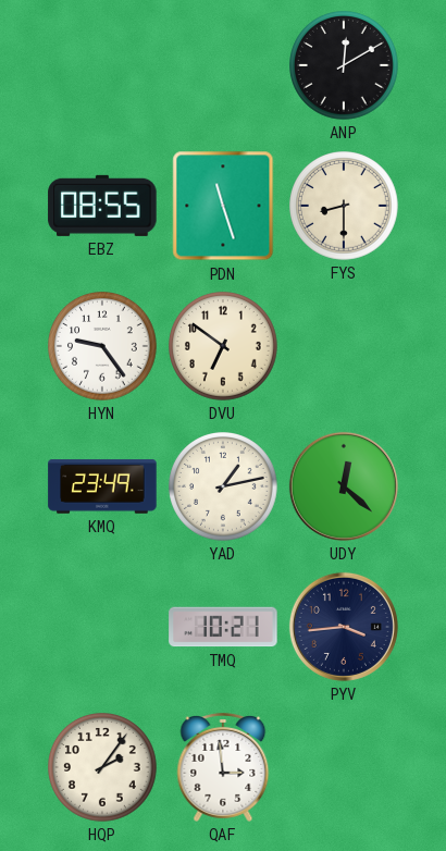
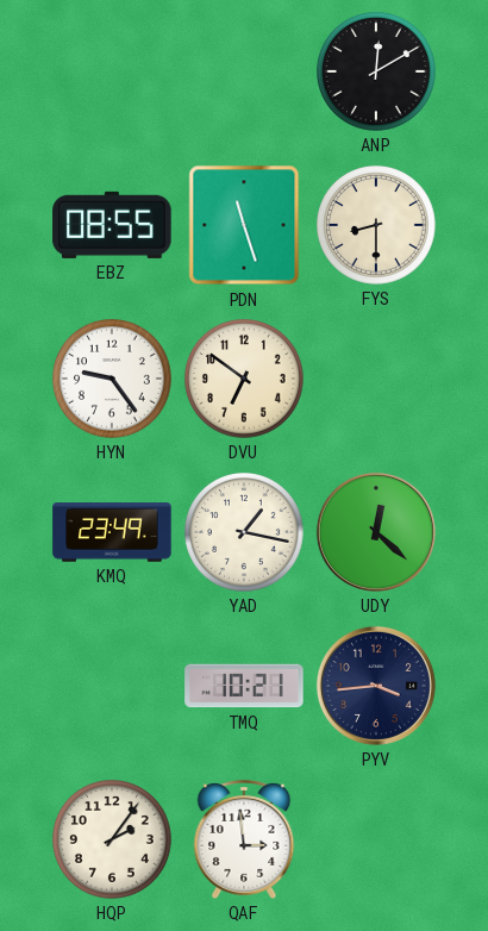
YAD: 1:13 -> 1:17
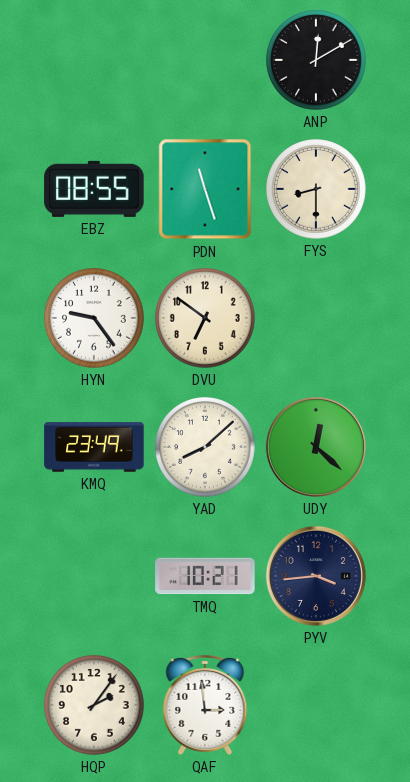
YAD: 1:17 -> 8:08
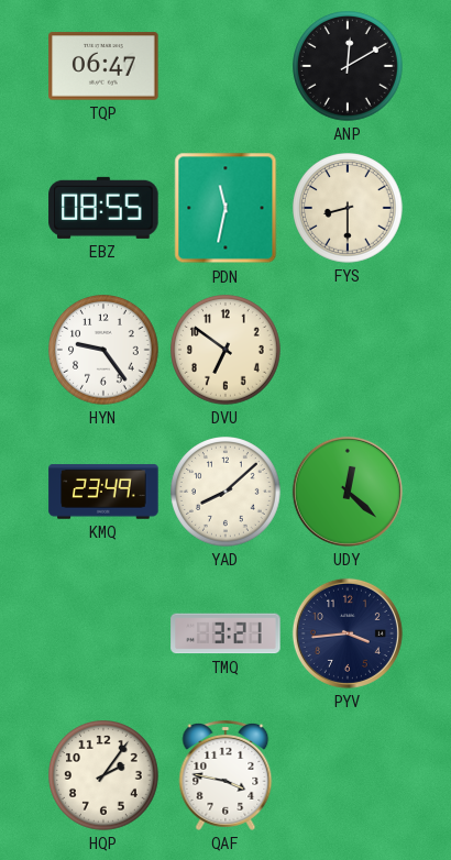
TQP: none -> 06:47
PDN: 11:27 -> 11:32
TMQ: 10:21 -> 3:21
QAF: 2:59 -> 3:47
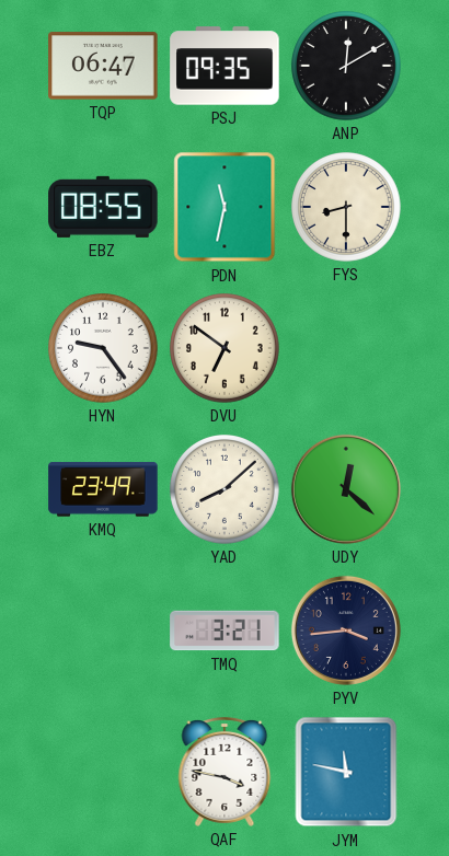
PSJ: none -> 09:35
HQP: 2:06 -> none
JYM: none -> 11:47
